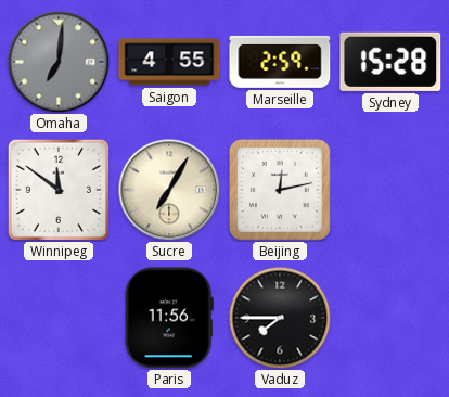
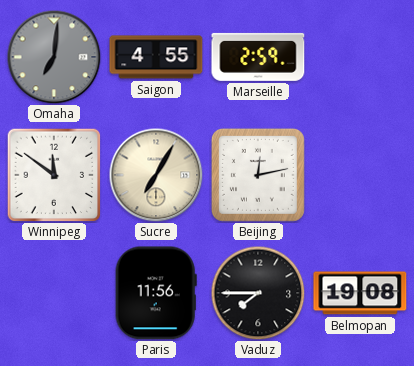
Sydney: 15:28 -> none
Belmopan: none -> 19:08
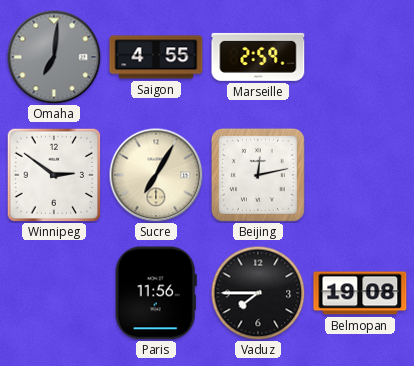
Winnipeg: 11:51 -> 2:51
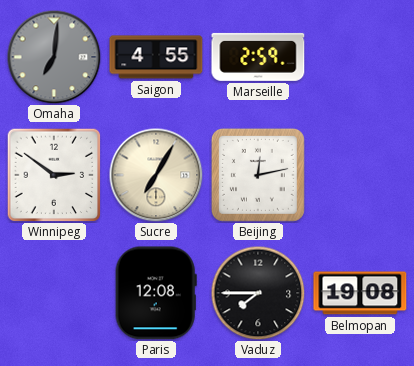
Paris: 11:56 -> 12:08
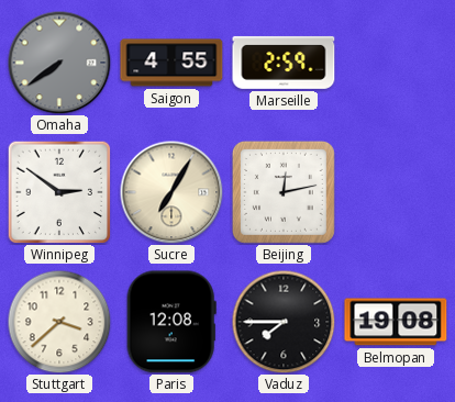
Omaha: 7:01 -> 7:39
Stuttgart: none -> 3:38
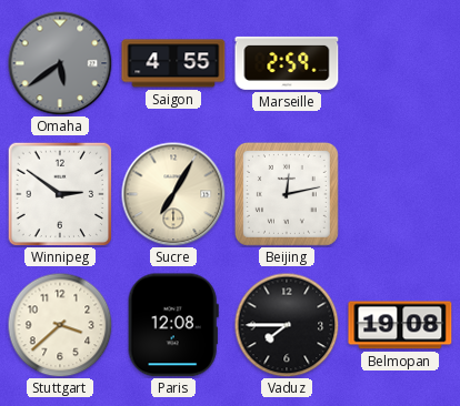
Omaha: 7:39 -> 5:39
